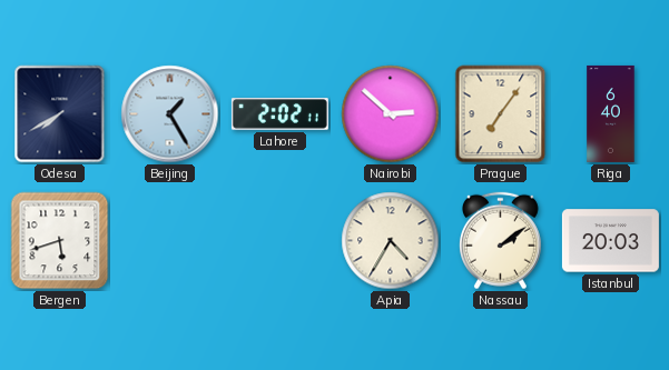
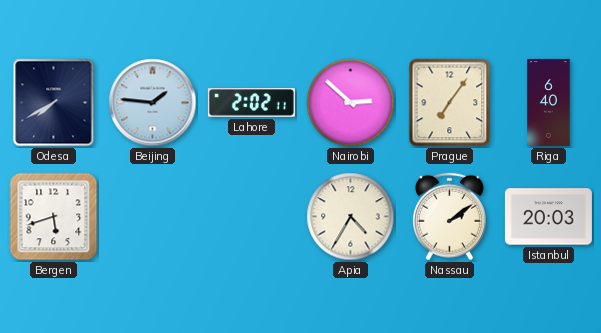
Beijing: 1:25 -> 1:46
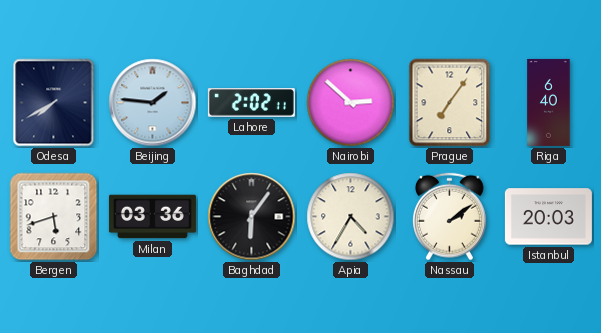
Milan: none -> 03:36
Baghdad: none -> 6:06
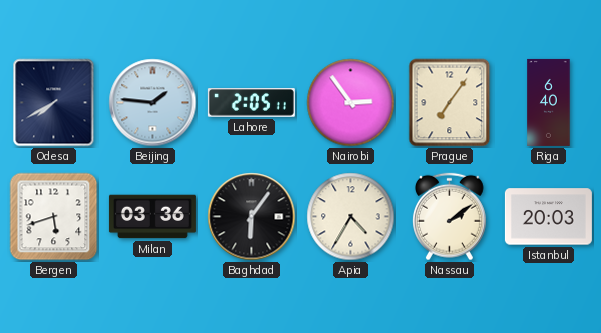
Lahore: 2:02 -> 2:05
Nairobi: 2:52 -> 2:54
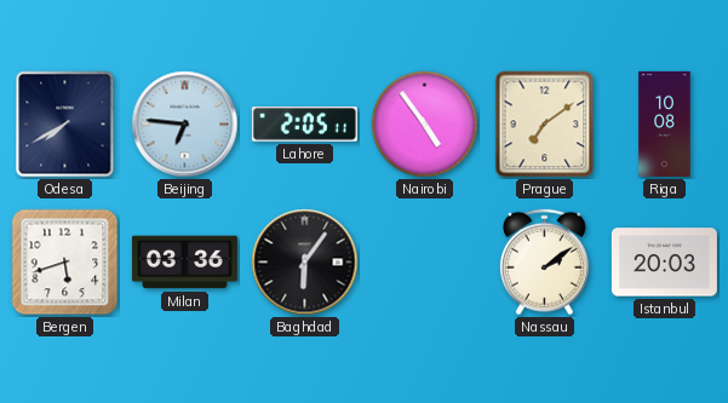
Beijing: 1:46 -> 6:46
Nairobi: 2:54 -> 4:54
Prague: 7:06 -> 7:09
Riga: 6:40 -> 10:08
Apia: 4:35 -> none
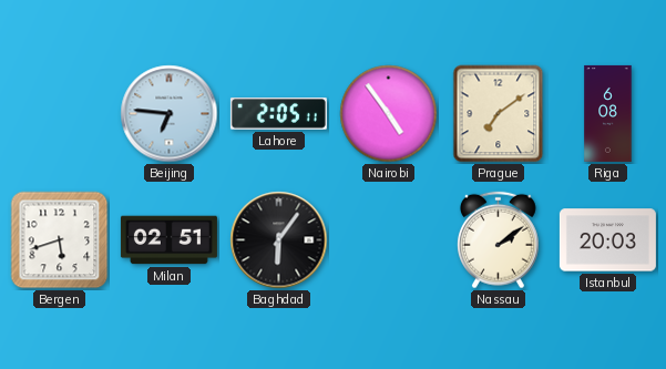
Odesa: 7:40 -> none
Riga: 10:08 -> 6:08
Milan: 03:36 -> 02:51
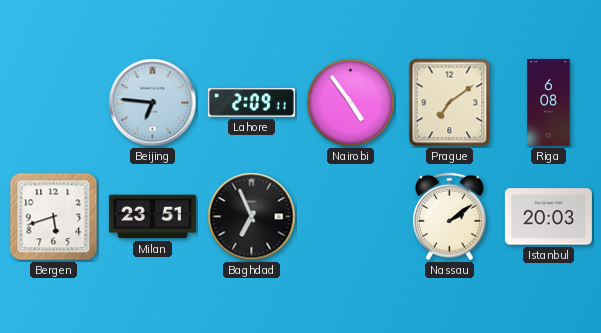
Lahore: 2:05 -> 2:09
Milan: 02:51 -> 23:51
Baghdad: 6:06 -> 6:56
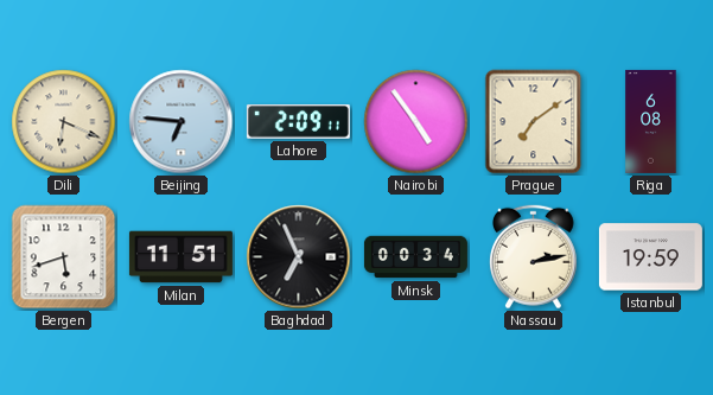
Dili: none -> 6:19
Milan: 23:51 -> 11:51
Minsk: none -> 00:34
Nassau: 2:09 -> 2:13
Istanbul: 20:03 -> 19:59
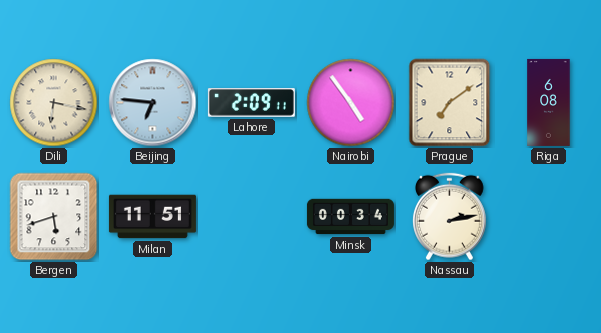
Dili: 6:19 -> 6:17
Baghdad: 6:56 -> none
Istanbul: 19:59 -> none
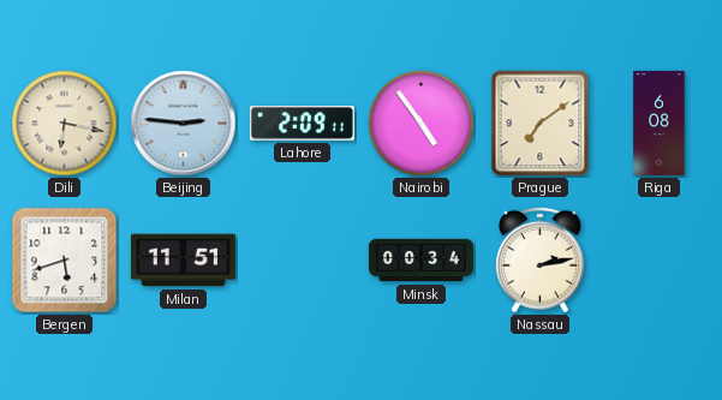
Beijing: 6:46 -> 2:46
